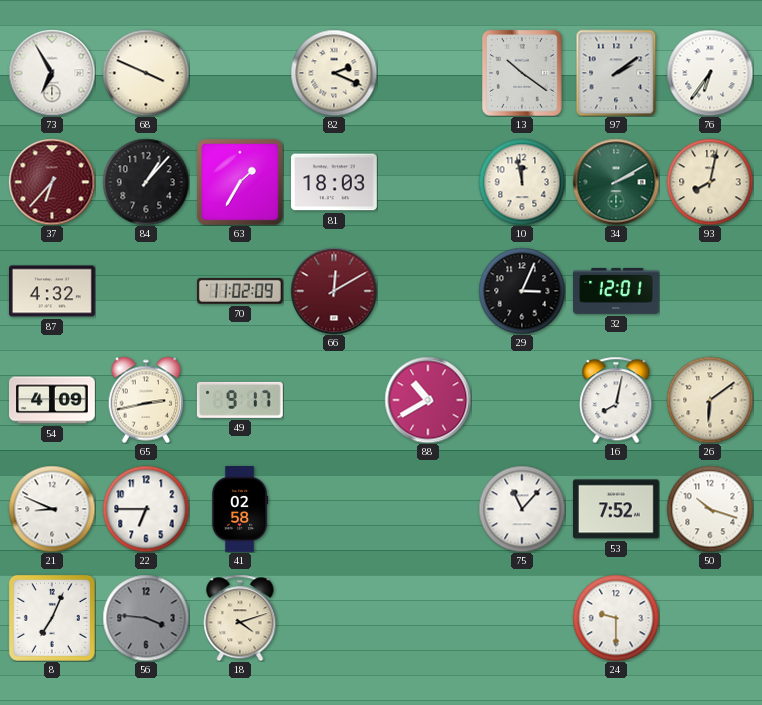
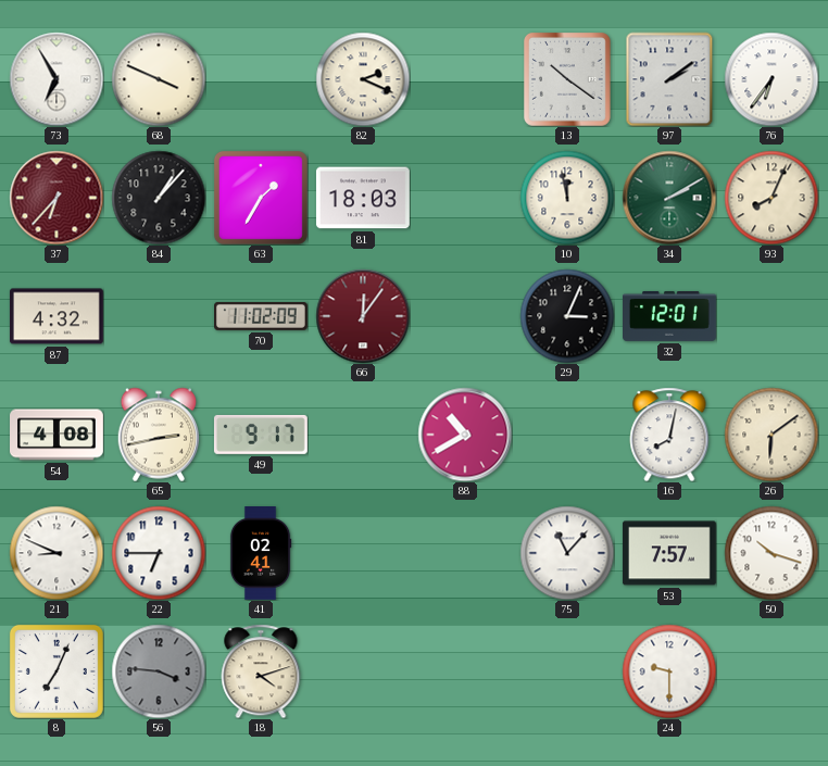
93: 8:02 -> 8:04
66: 12:10 -> 12:06
54: 4:09 -> 4:08
41: 02:58 -> 02:41
53: 7:52 -> 7:57
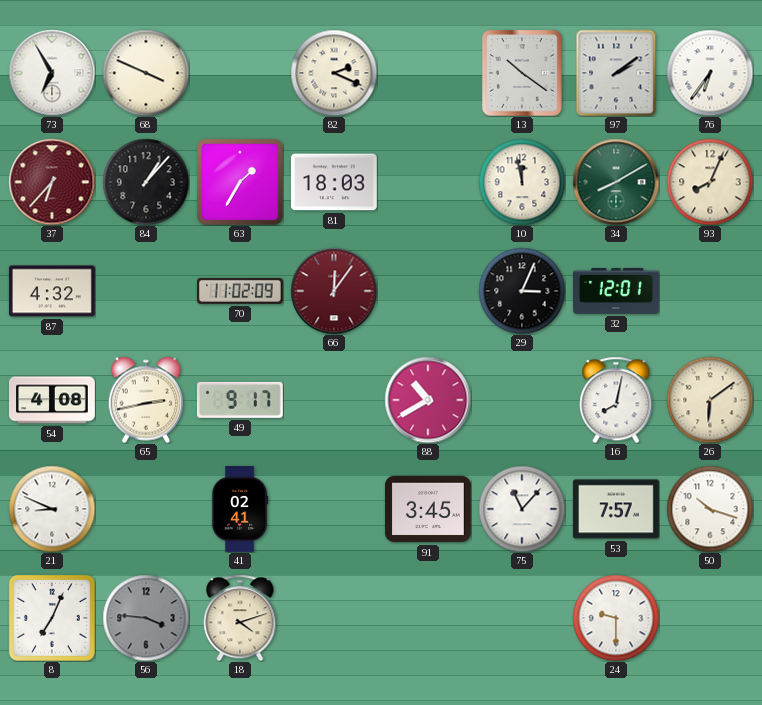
34: 2:10 -> 8:10
22: 6:45 -> none
91: none -> 3:45
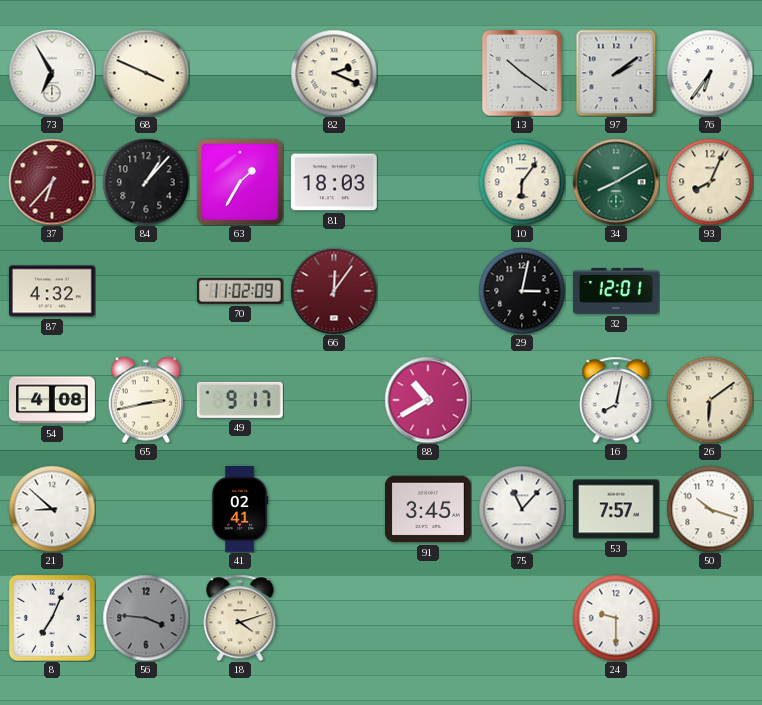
10: 11:58 -> 6:06
29: 3:04 -> 3:02
21: 8:49 -> 8:52
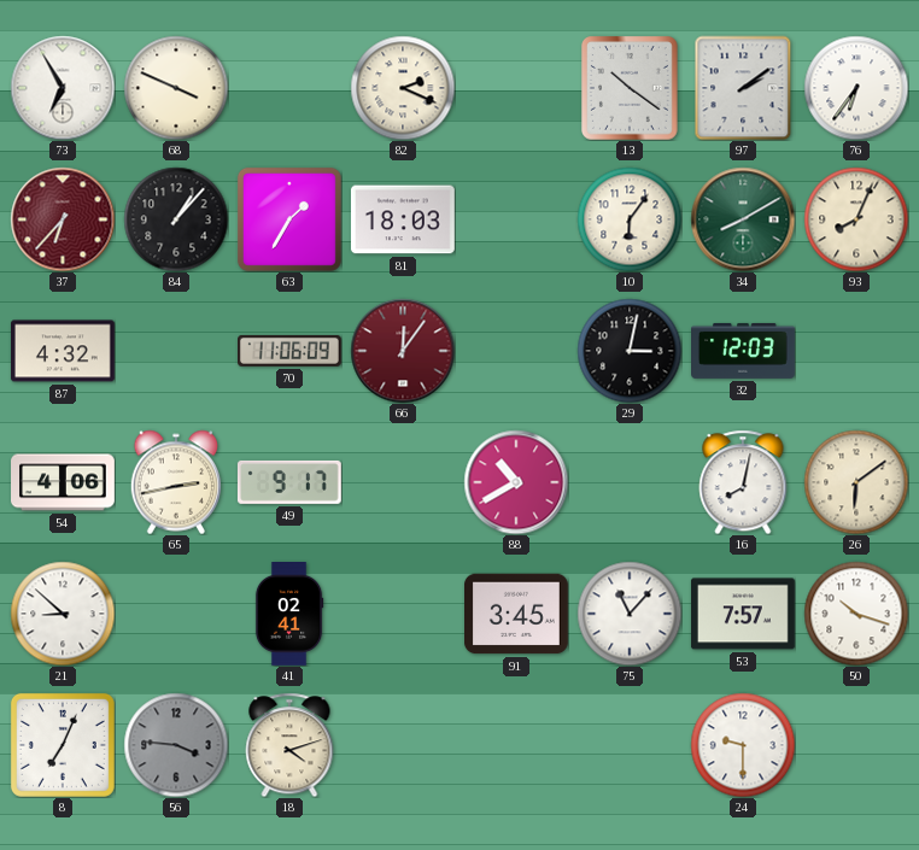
70: 11:02 -> 11:06
32: 12:01 -> 12:03
54: 4:08 -> 4:06
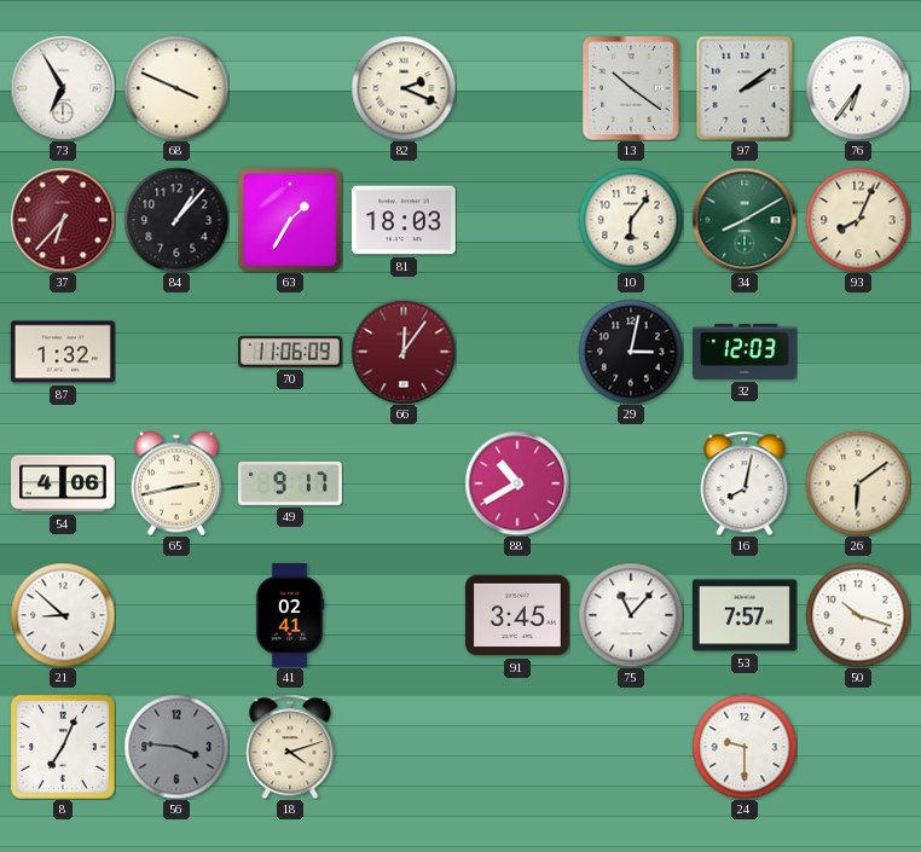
87: 4:32 -> 1:32
